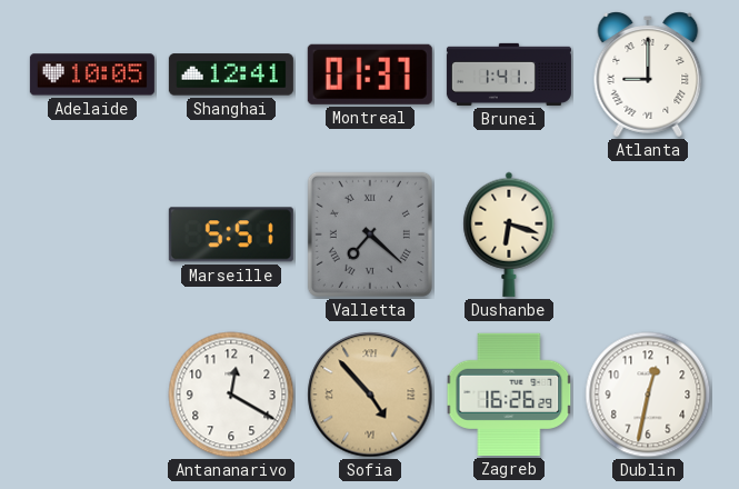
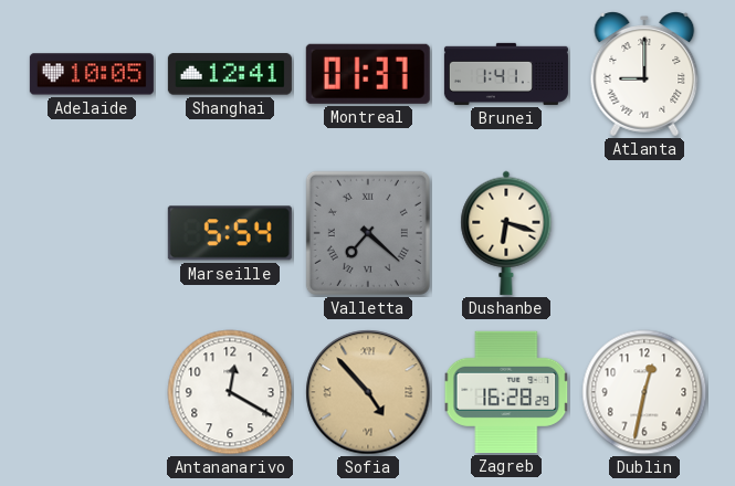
Marseille: 5:51 -> 5:54
Zagreb: 16:26 -> 16:28
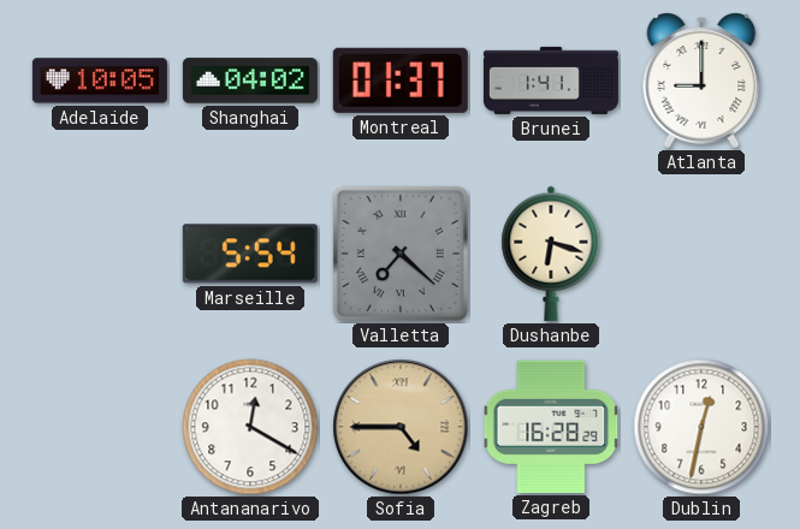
Shanghai: 12:41 -> 04:02
Sofia: 4:53 -> 4:45
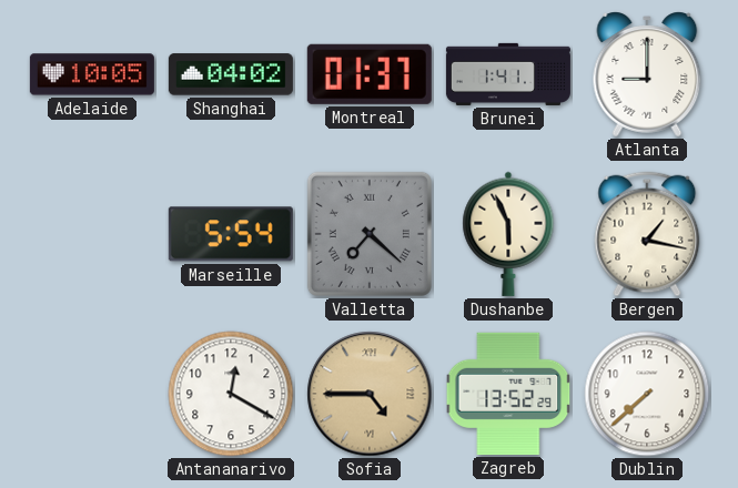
Dushanbe: 6:18 -> 5:56
Bergen: none -> 1:17
Zagreb: 16:28 -> 13:52
Dublin: 12:32 -> 7:38
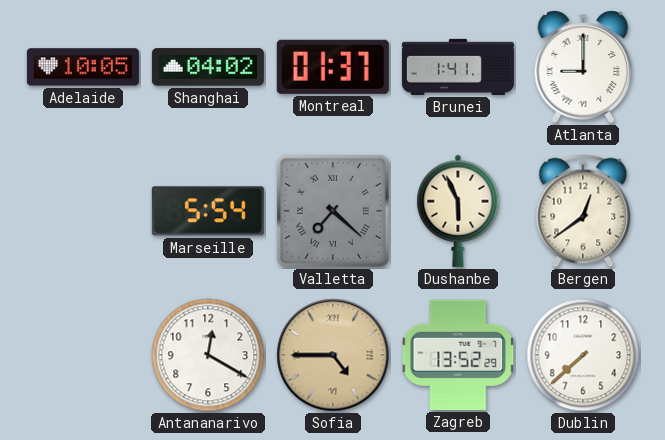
Bergen: 1:17 -> 12:39
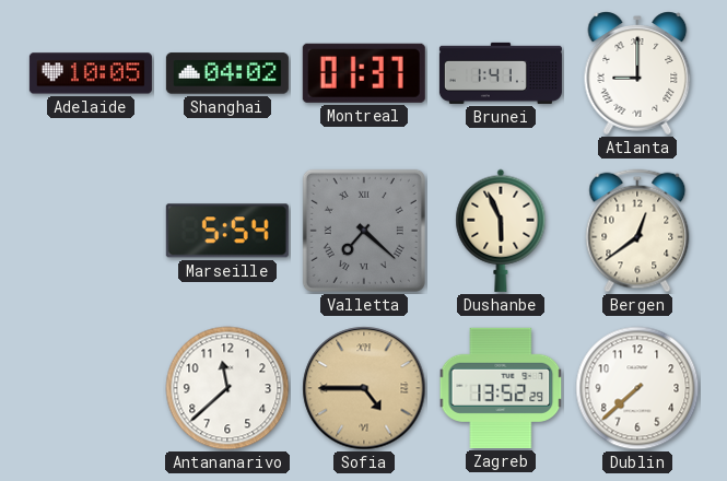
Antananarivo: 12:20 -> 11:38
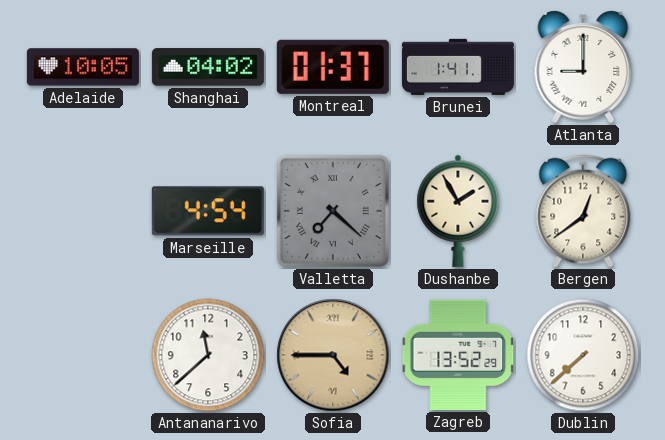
Marseille: 5:54 -> 4:54
Dushanbe: 5:56 -> 1:55
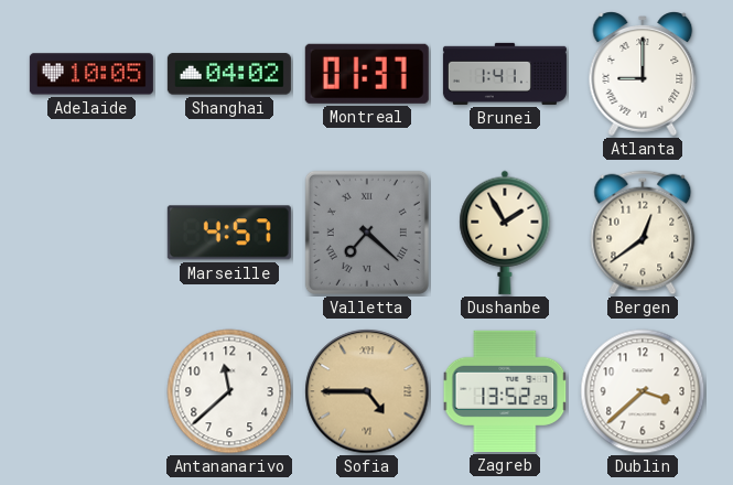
Marseille: 4:54 -> 4:57
Dublin: 7:38 -> 3:38
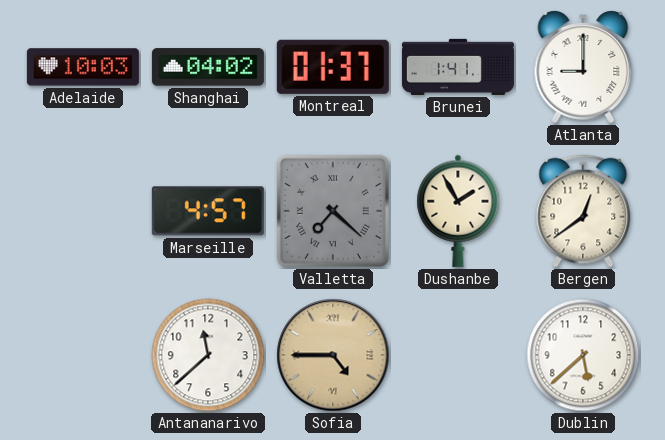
Adelaide: 10:05 -> 10:03
Zagreb: 13:52 -> none
Dublin: 3:38 -> 5:38
